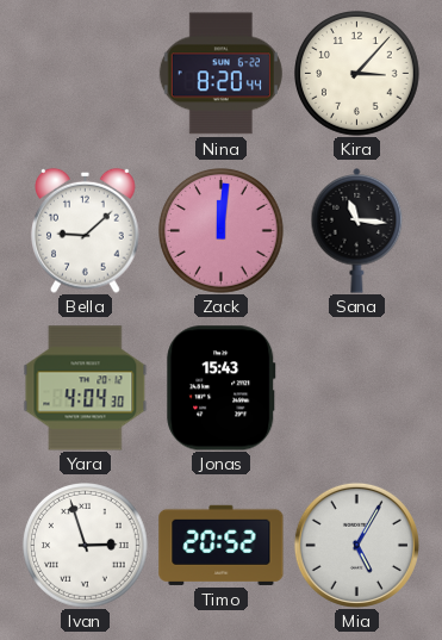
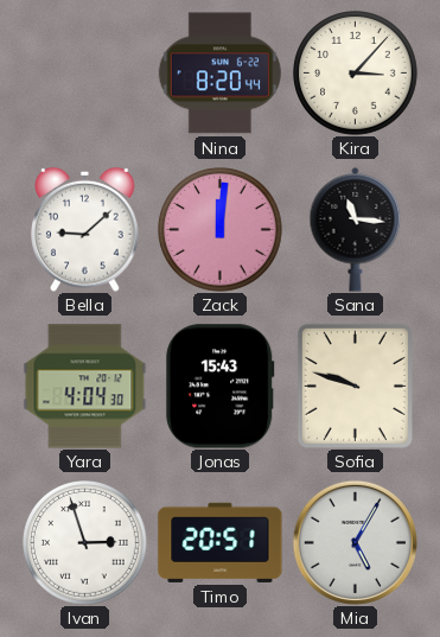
Sofia: none -> 9:48
Timo: 20:52 -> 20:51
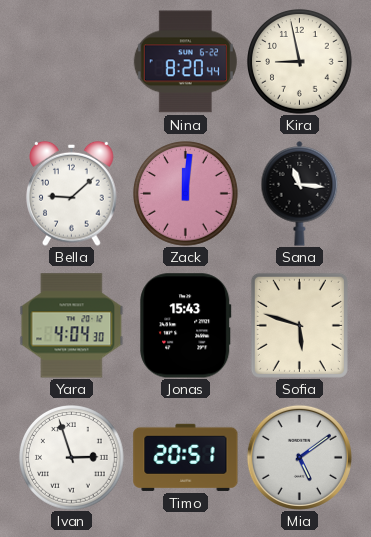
Kira: 3:07 -> 8:58
Sofia: 9:48 -> 5:48
Mia: 5:05 -> 5:09
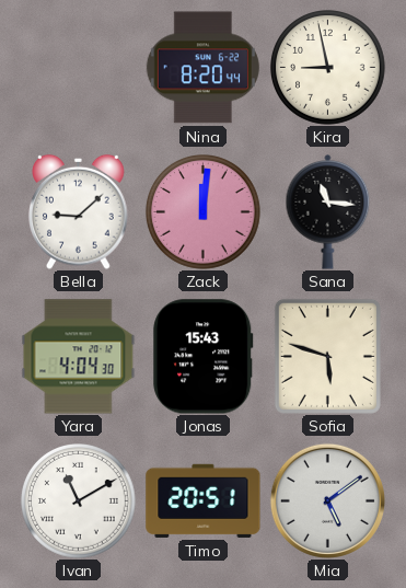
Ivan: 2:57 -> 11:10
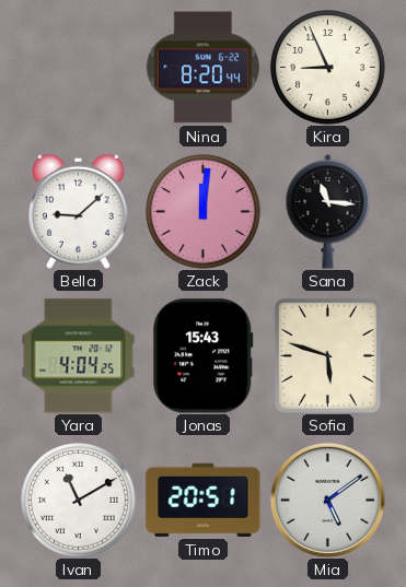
Kira: 8:58 -> 8:56
Yara: 4:04:30 -> 4:04:25
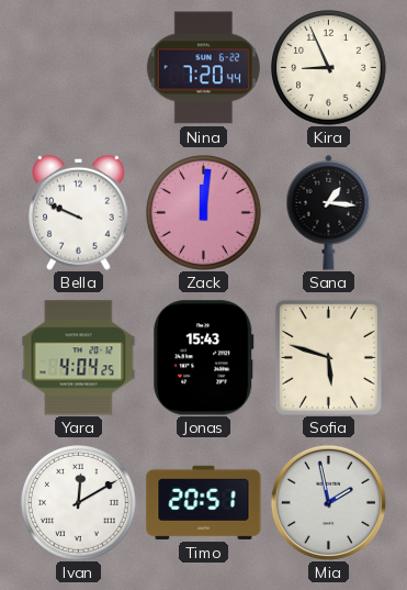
Nina: 8:20 -> 7:20
Bella: 9:08 -> 9:49
Sana: 11:16 -> 1:16
Ivan: 11:10 -> 12:10
Mia: 5:09 -> 1:58
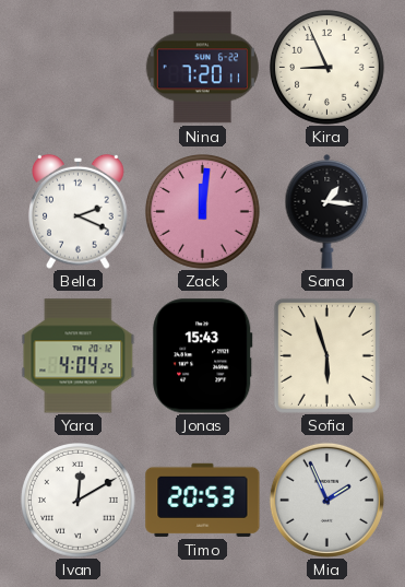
Nina: 7:20:44 -> 7:20:11
Bella: 9:49 -> 2:19
Sofia: 5:48 -> 5:57
Timo: 20:51 -> 20:53
Mia: 1:58 -> 1:56
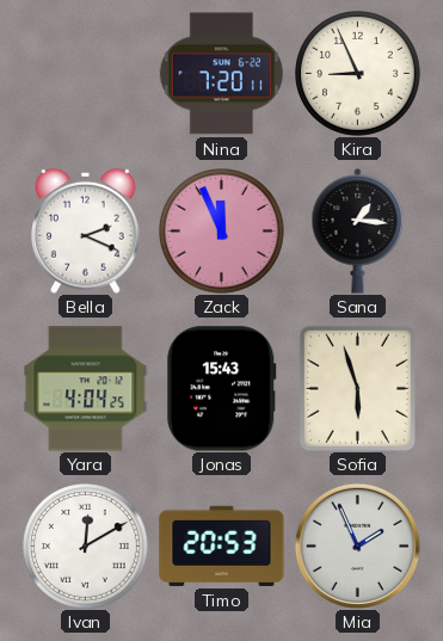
Zack: 12:01 -> 11:56
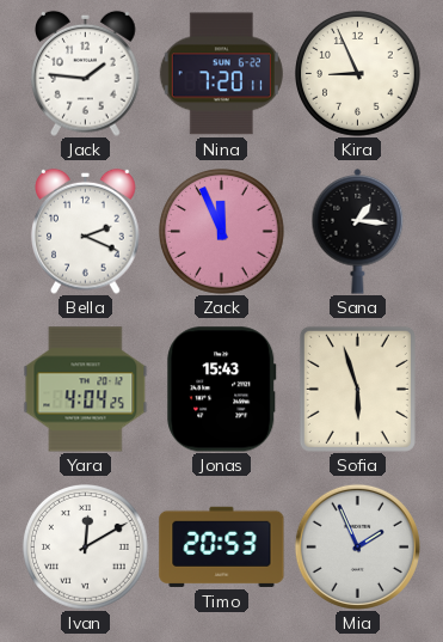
Jack: none -> 1:46
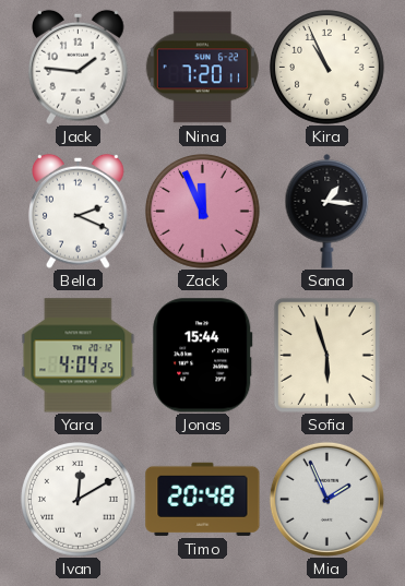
Kira: 8:56 -> 10:56
Jonas: 15:43 -> 15:44
Timo: 20:53 -> 20:48
